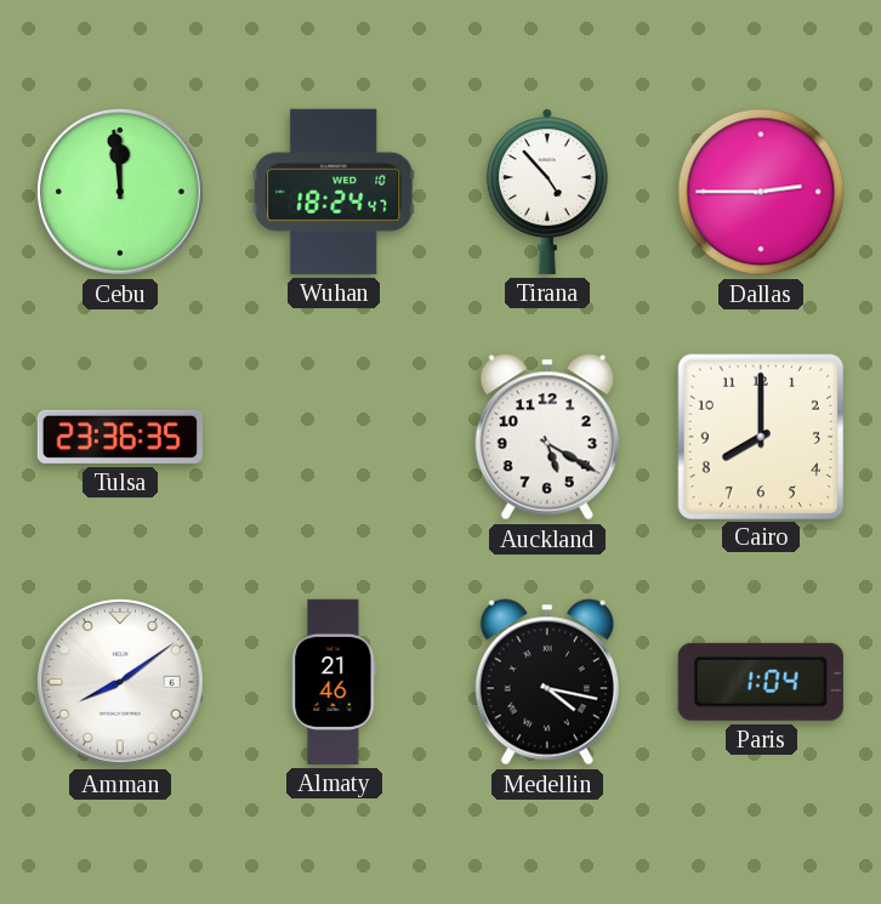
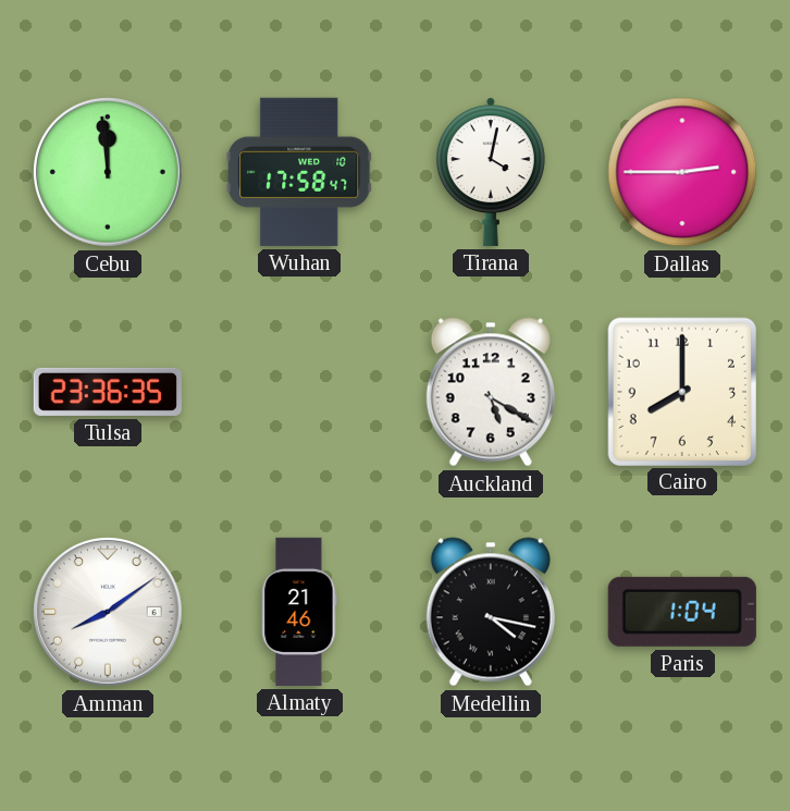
Wuhan: 18:24 -> 17:58
Tirana: 4:53 -> 4:02
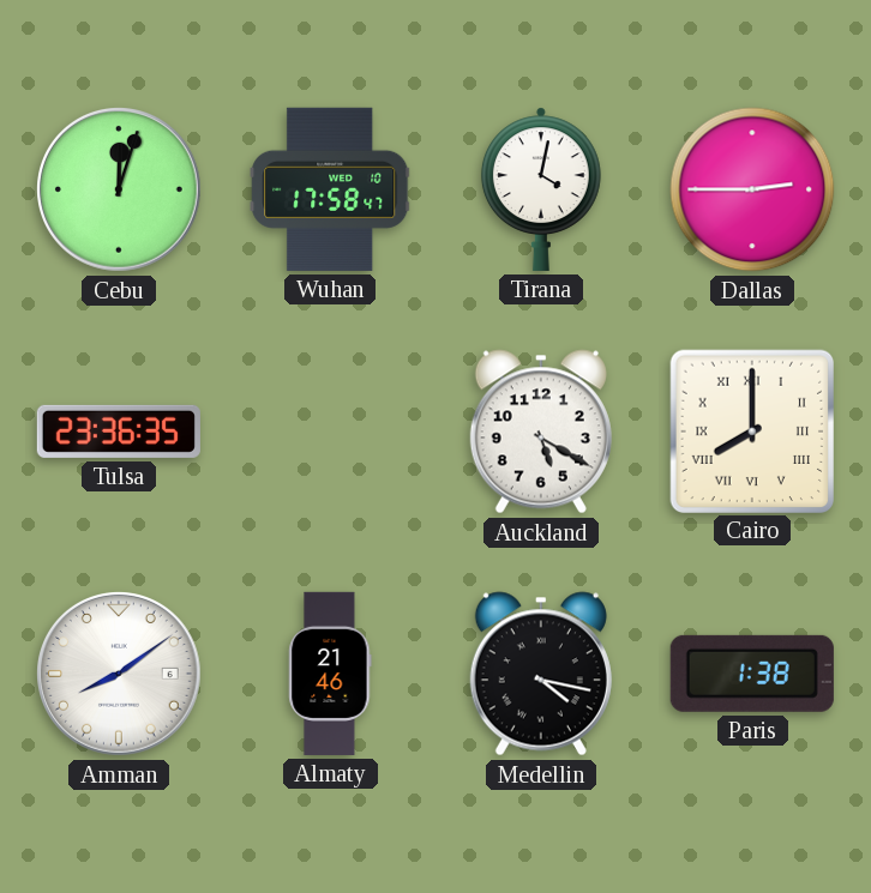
Cebu: 11:59 -> 12:03
Cairo numerals: Arabic -> Roman
Paris: 1:04 -> 1:38
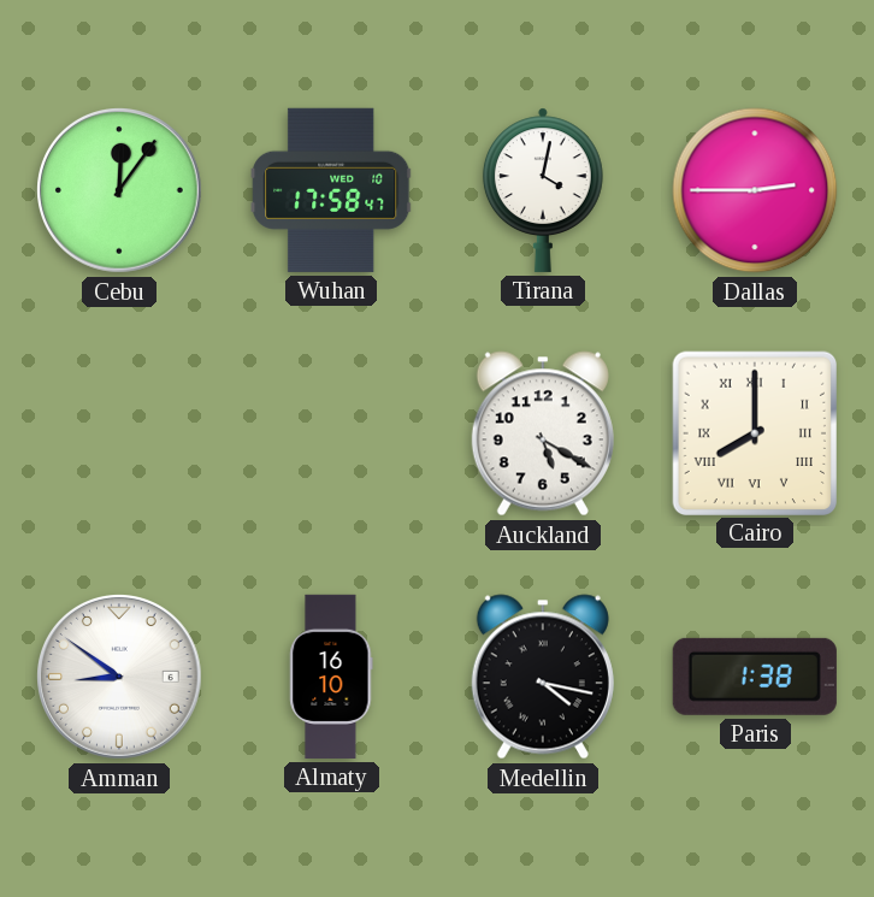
Cebu: 12:03 -> 12:06
Tulsa: 23:36 -> none
Amman: 8:09 -> 8:51
Almaty: 21:46 -> 16:10
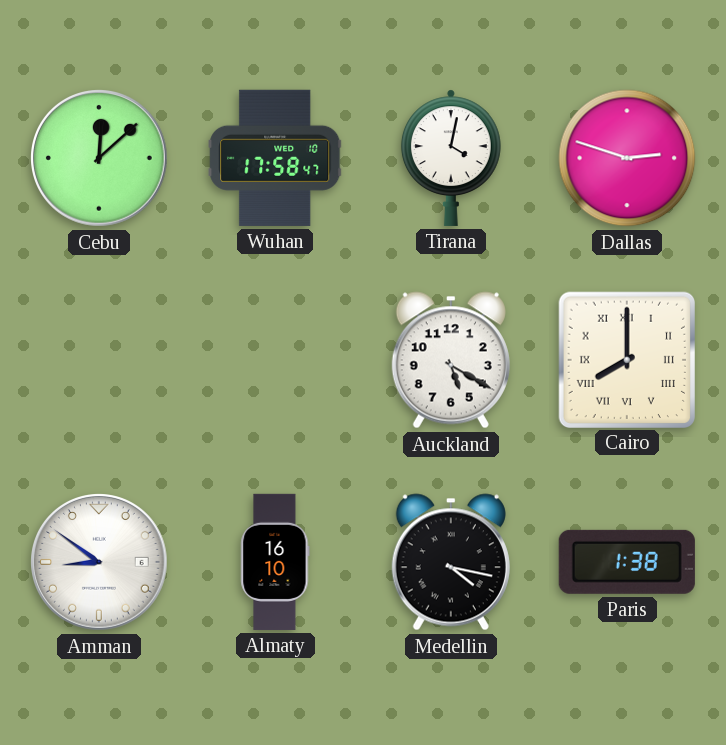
Cebu: 12:06 -> 12:08
Dallas: 2:45 -> 2:48
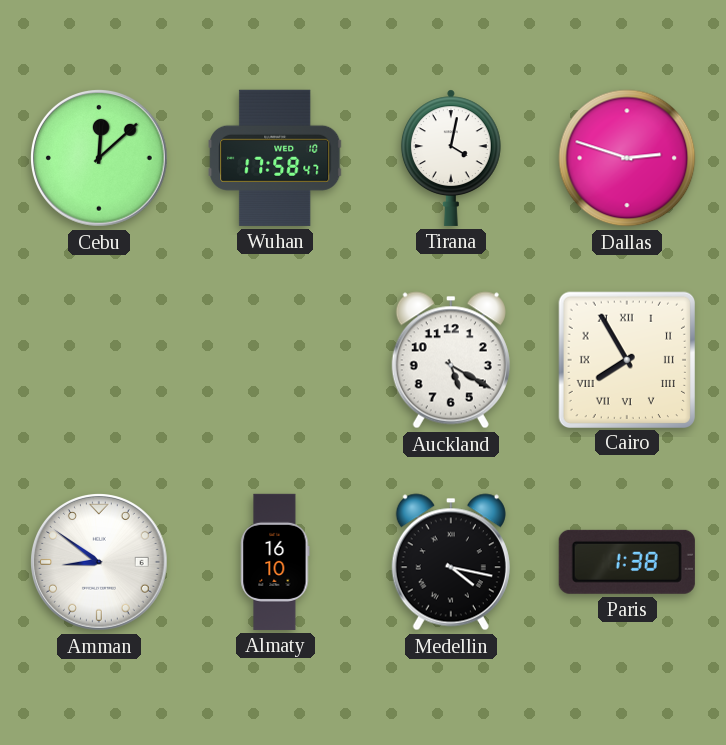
Cairo: 8:00 -> 7:55
